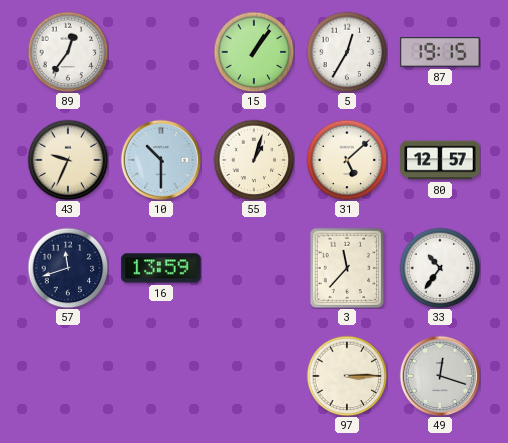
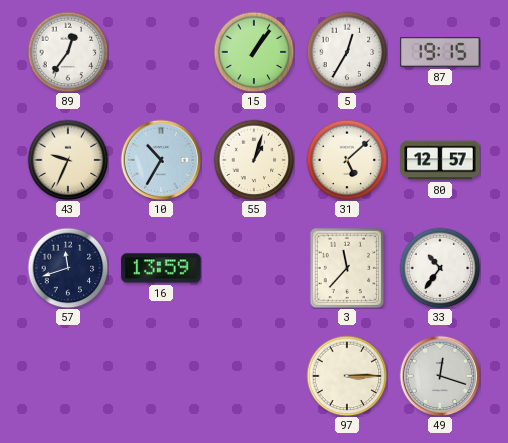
10: 10:30 -> 10:35
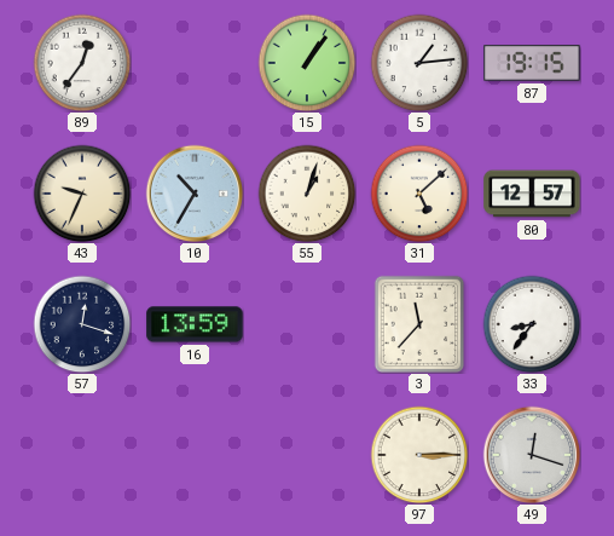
5: 12:35 -> 1:14
57: 11:42 -> 12:18
33: 10:36 -> 8:36
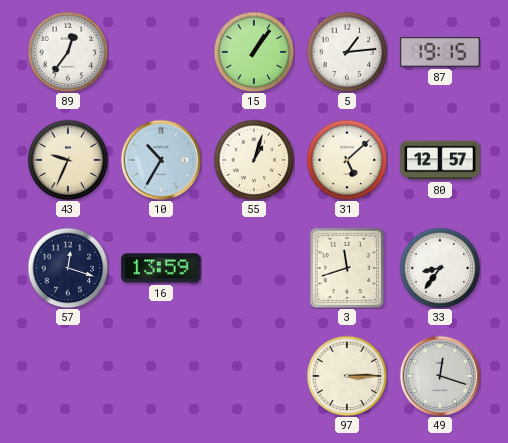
3: 11:37 -> 11:42
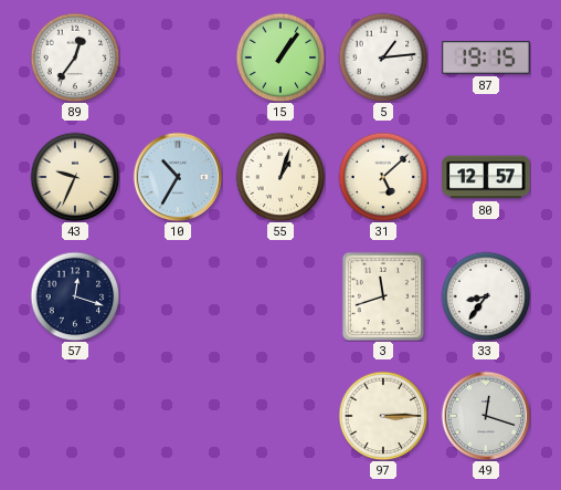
16: 13:59 -> none
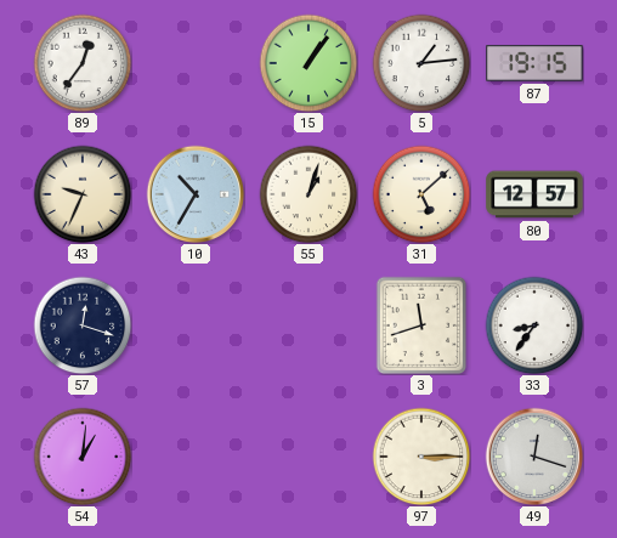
54: none -> 1:01
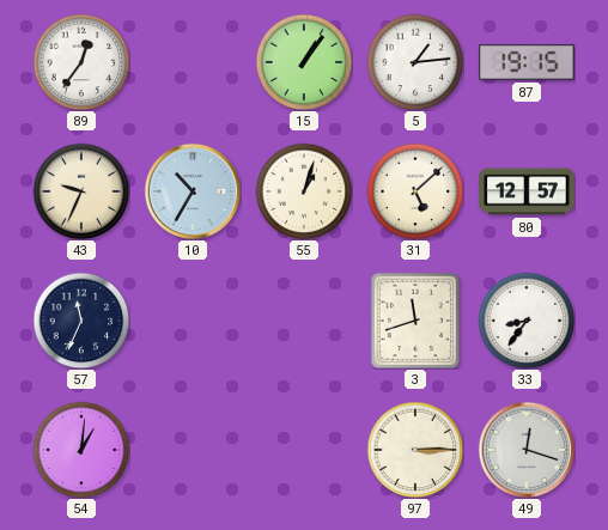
57: 12:18 -> 11:34
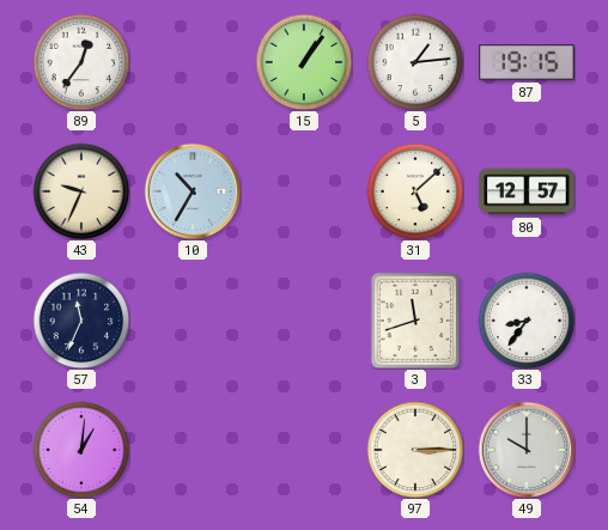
55: 1:03 -> none
49: 12:18 -> 10:00
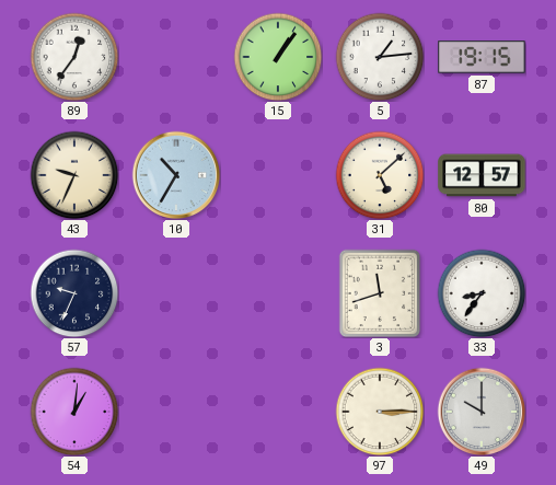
57: 11:34 -> 9:34
